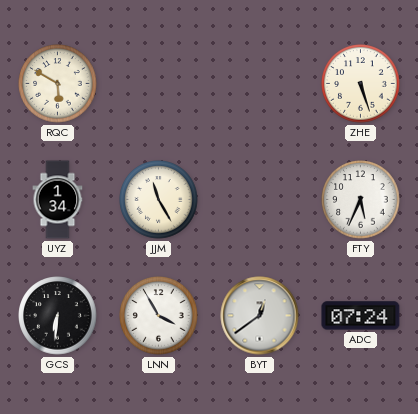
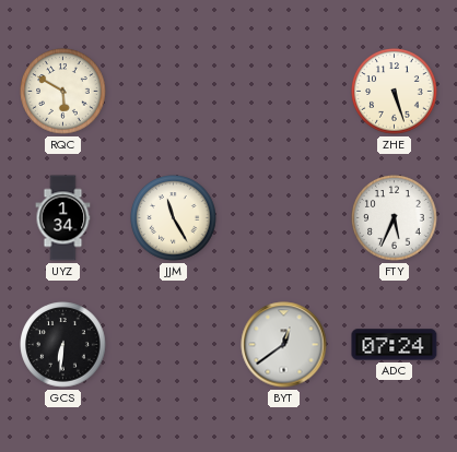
LNN: 3:55 -> none
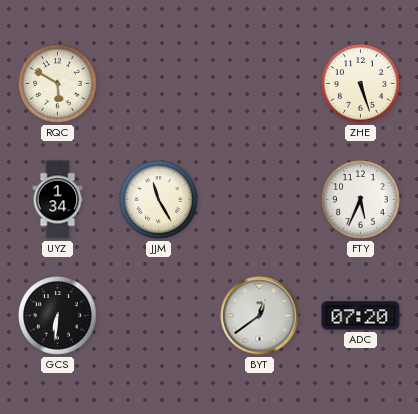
ADC: 07:24 -> 07:20
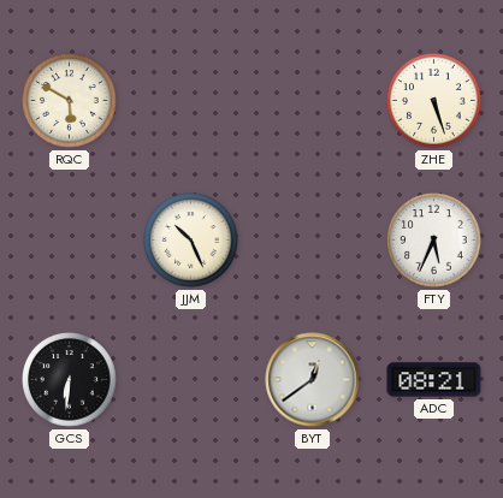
UYZ: 1:34 -> none
JJM: 11:25 -> 10:26
ADC: 07:20 -> 08:21
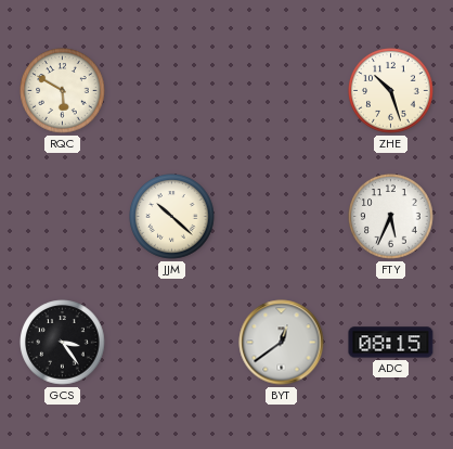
ZHE: 5:27 -> 10:27
JJM: 10:26 -> 10:22
GCS: 6:31 -> 3:24
ADC: 08:21 -> 08:15
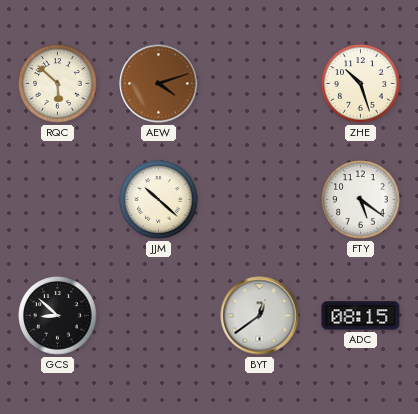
RQC: 5:50 -> 5:52
AEW: none -> 4:12
FTY: 5:34 -> 5:21
GCS: 3:24 -> 8:52
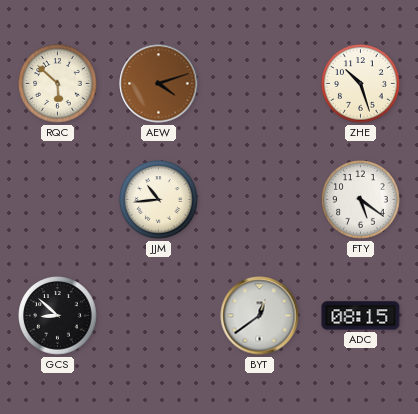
JJM: 10:22 -> 10:44
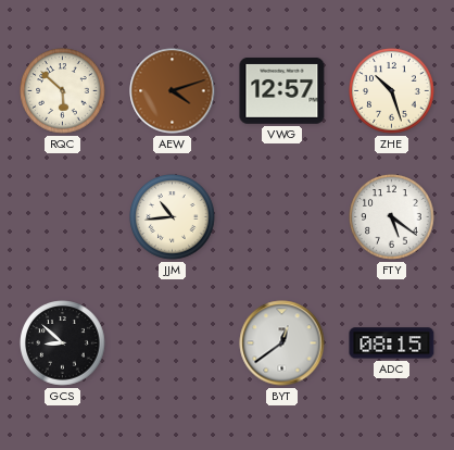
VWG: none -> 12:57
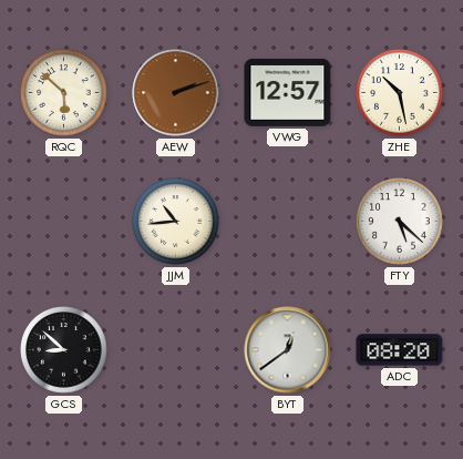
AEW: 4:12 -> 2:12
ZHE: 10:27 -> 10:28
FTY: 5:21 -> 5:22
ADC: 08:15 -> 08:20
